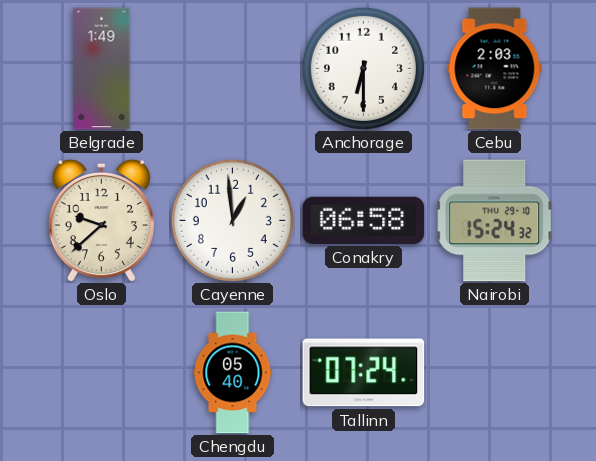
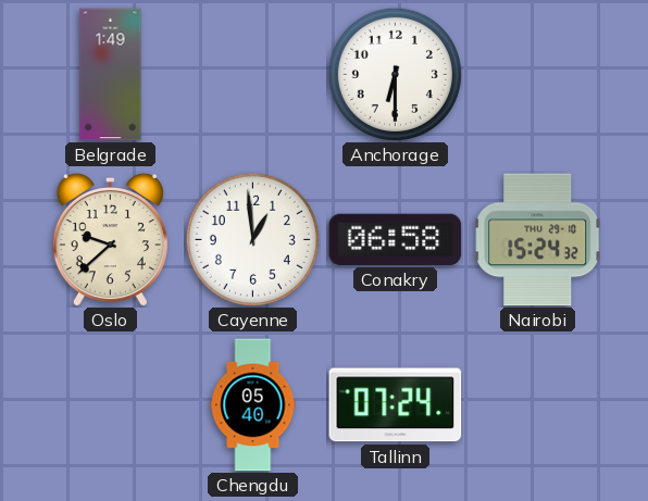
Cebu: 2:03 -> none
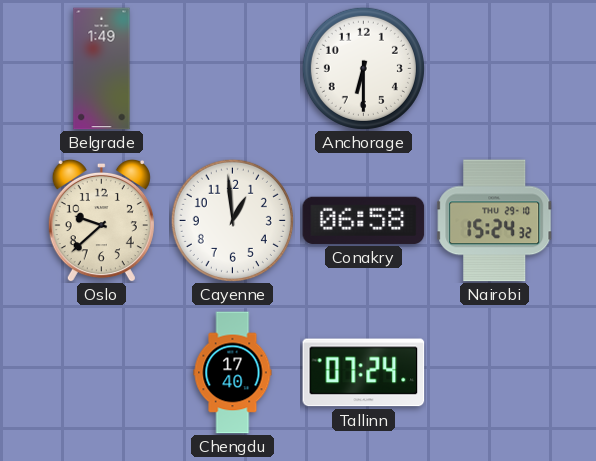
Chengdu: 05:40 -> 17:40
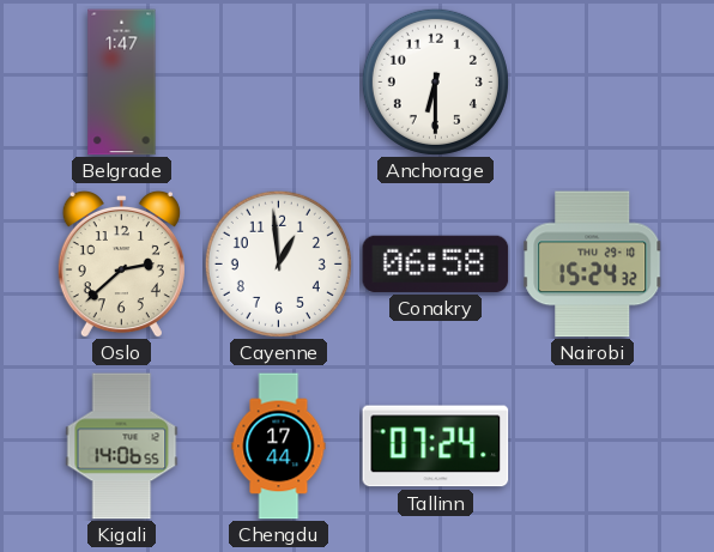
Belgrade: 1:49 -> 1:47
Oslo: 9:38 -> 2:38
Kigali: none -> 14:06
Chengdu: 17:40 -> 17:44
